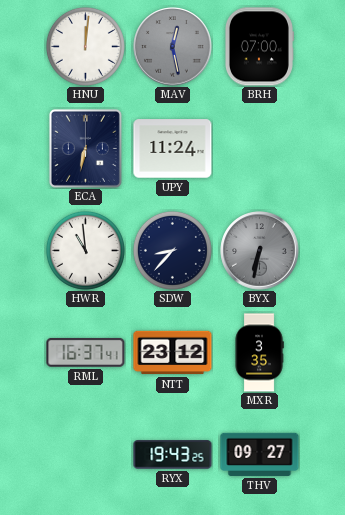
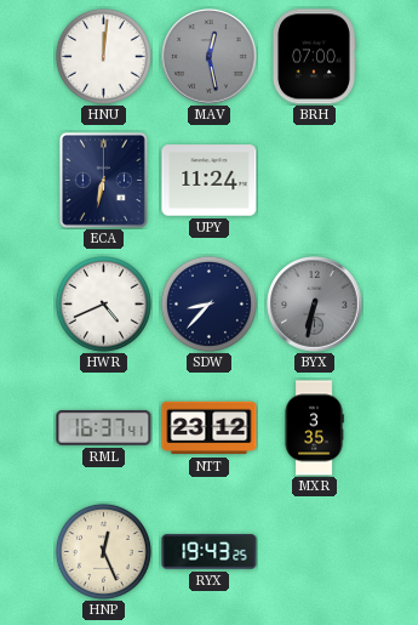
HWR: 10:59 -> 4:41
HNP: none -> 12:26
THV: 09:27 -> none
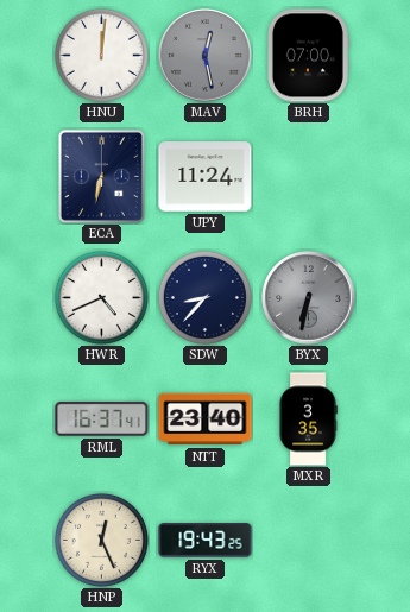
NTT: 23:12 -> 23:40
